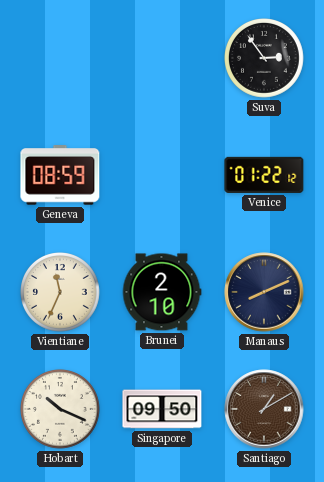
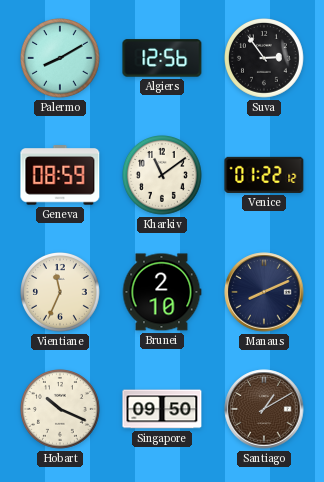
Palermo: none -> 8:10
Algiers: none -> 12:56
Kharkiv: none -> 11:09
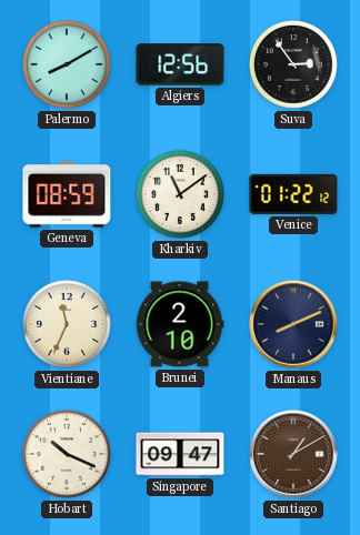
Singapore: 09:50 -> 09:47
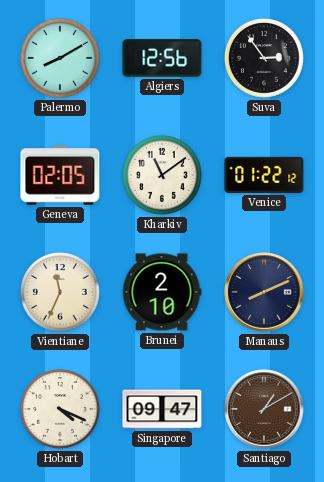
Geneva: 08:59 -> 02:05
Hobart: 10:19 -> 4:19
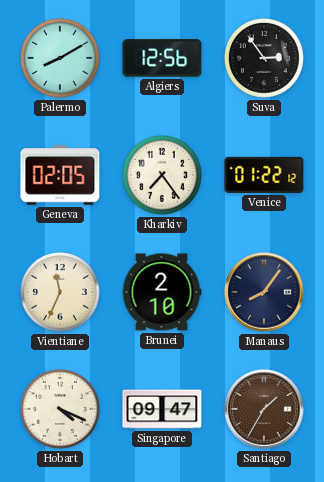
Kharkiv: 11:09 -> 7:24
Manaus: 8:11 -> 8:06
Santiago: 1:10 -> 1:35
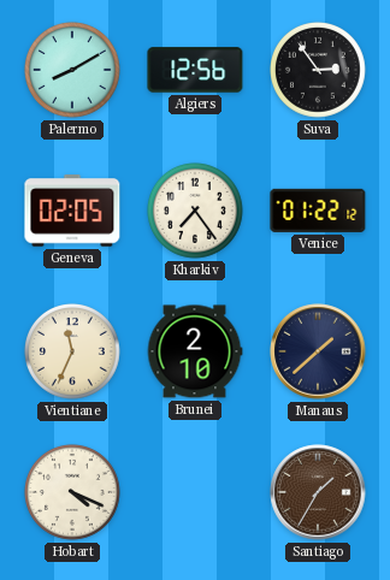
Manaus: 8:06 -> 1:38
Singapore: 09:47 -> none
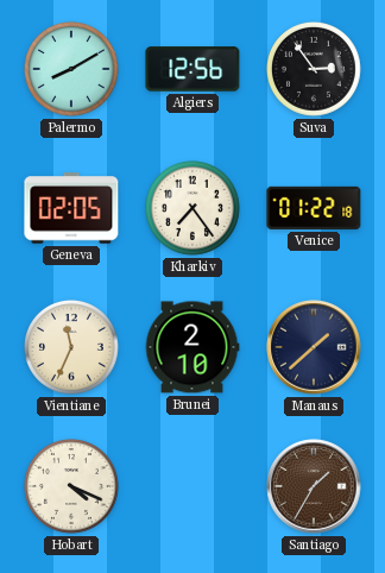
Venice: 01:22:12 -> 01:22:18
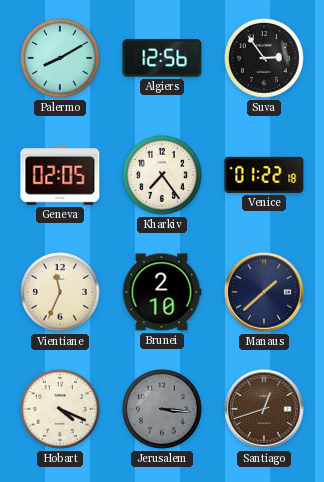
Jerusalem: none -> 3:16
Santiago: 1:35 -> 12:42
